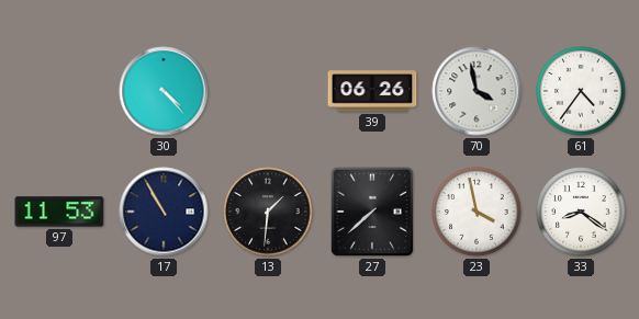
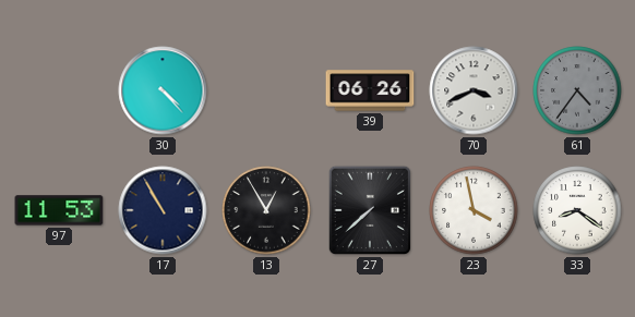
70: 3:58 -> 3:41
61 dial: white -> grey
13: 1:31 -> 12:55
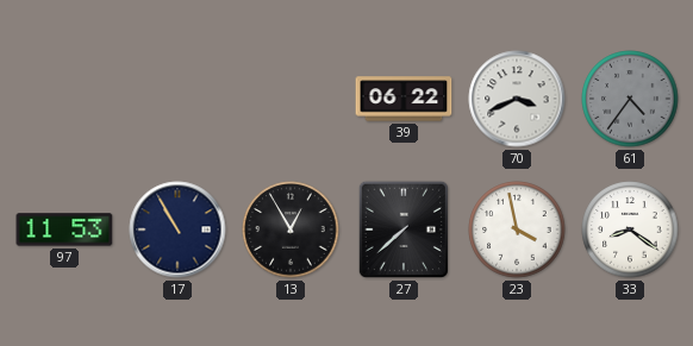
30: 4:23 -> none
39: 06:26 -> 06:22
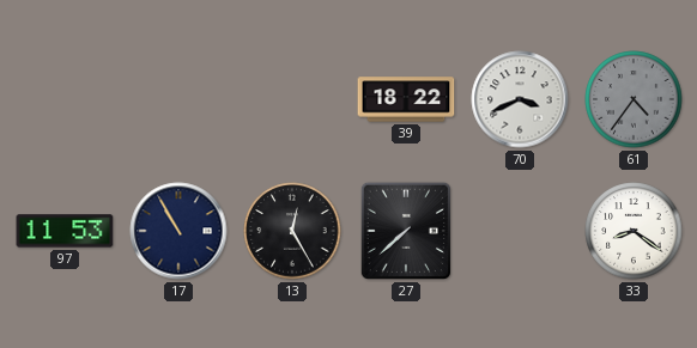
39: 06:22 -> 18:22
13: 12:55 -> 12:25
23: 3:58 -> none
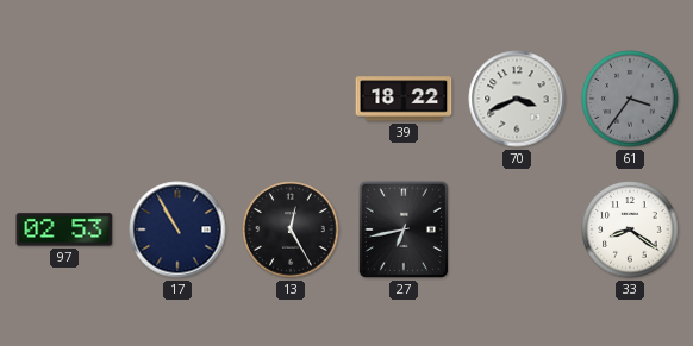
61: 4:36 -> 3:36
97: 11:53 -> 02:53
27: 7:38 -> 6:43
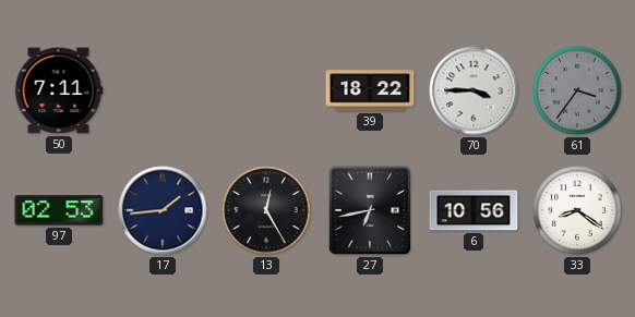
50: none -> 7:11
70: 3:41 -> 3:45
17: 10:55 -> 1:44
6: none -> 10:56
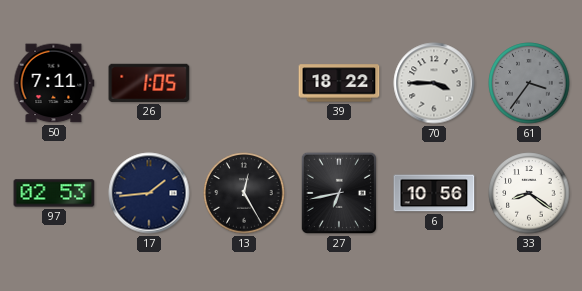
26: none -> 1:05
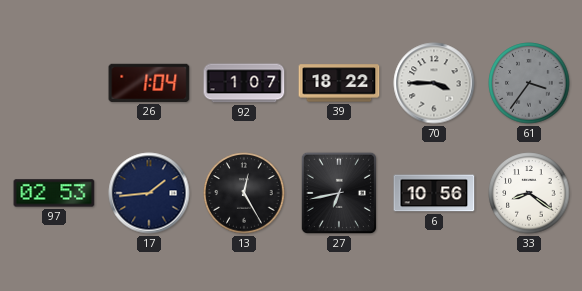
50: 7:11 -> none
26: 1:05 -> 1:04
92: none -> 1:07
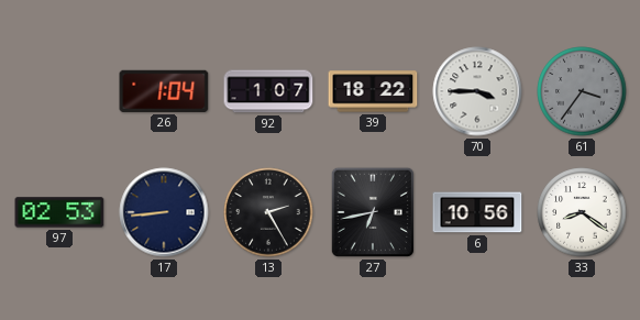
17: 1:44 -> 8:44
13: 12:25 -> 2:25
